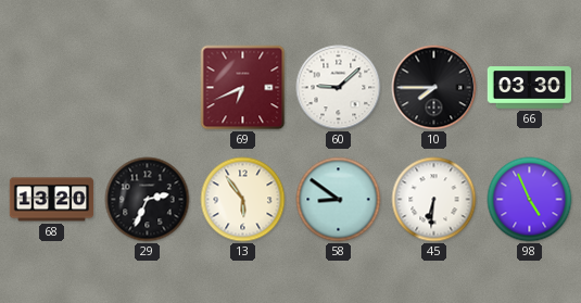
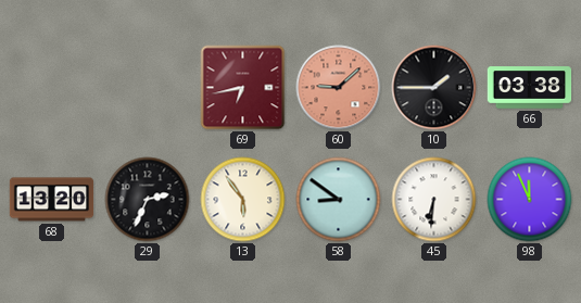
69: 6:41 -> 6:43
60 dial: white -> salmon
10: 7:45 -> 1:45
66: 03:30 -> 03:38
98: 4:56 -> 11:56
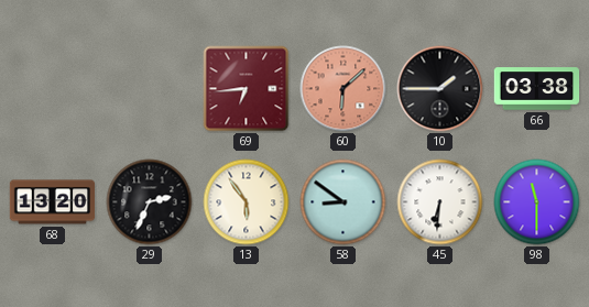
69: 6:43 -> 6:44
60: 9:08 -> 6:08
98: 11:56 -> 11:30
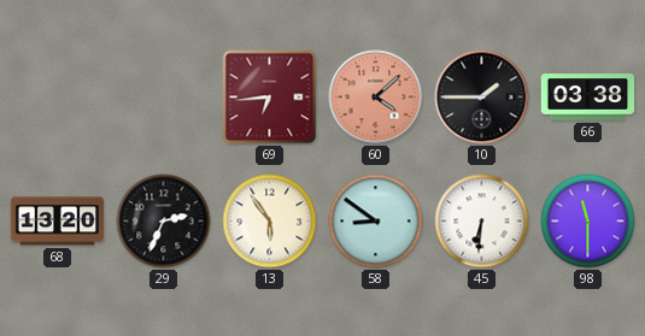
60: 6:08 -> 4:08
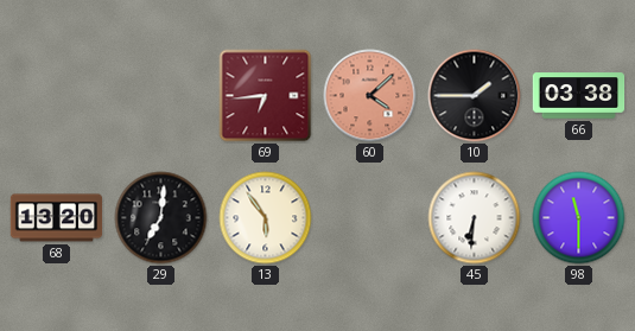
29: 2:34 -> 7:01
58: 8:51 -> none
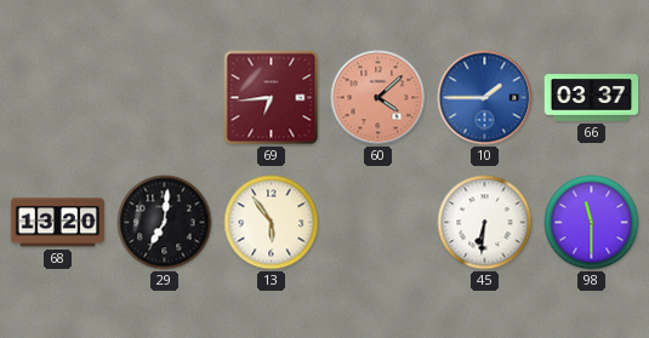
10 dial: black -> blue
66: 03:38 -> 03:37
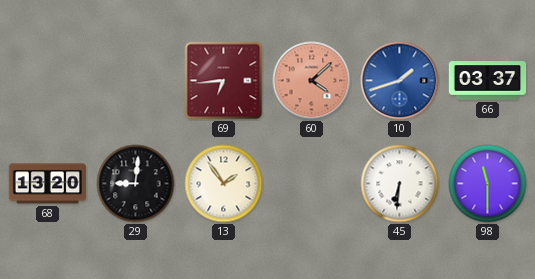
10: 1:45 -> 1:42
29: 7:01 -> 9:01
13: 5:54 -> 1:54
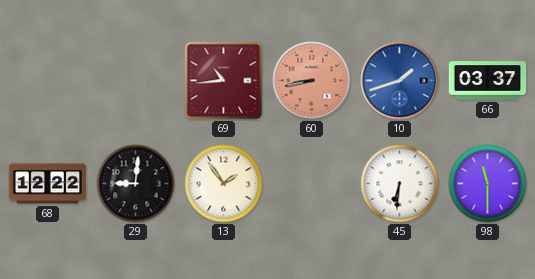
69: 6:44 -> 10:44
60: 4:08 -> 8:43
68: 13:20 -> 12:22
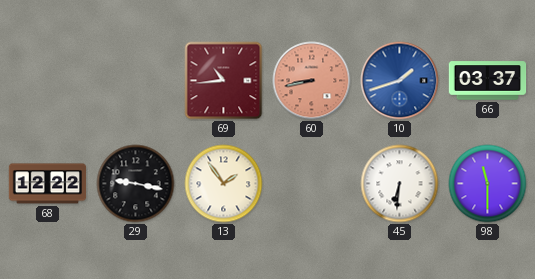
29: 9:01 -> 9:17
